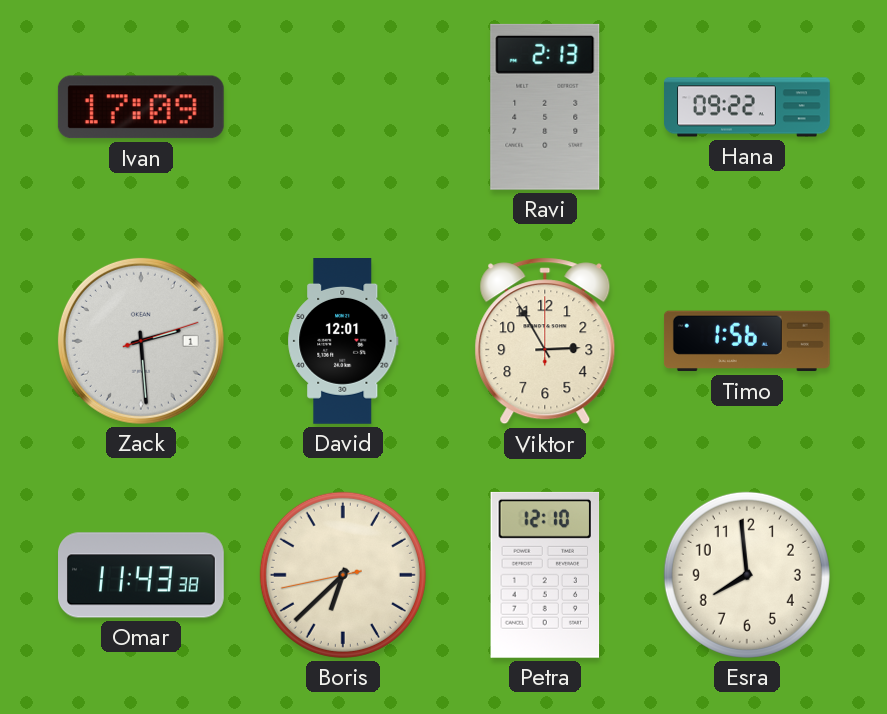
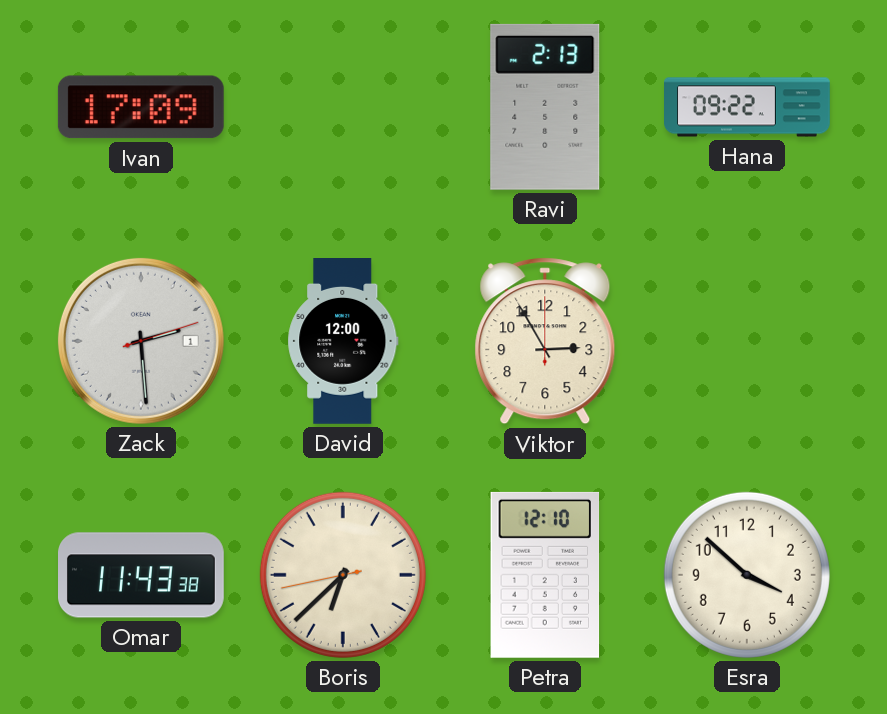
David: 12:01 -> 12:00
Timo: 1:56 -> none
Esra: 7:59 -> 3:52
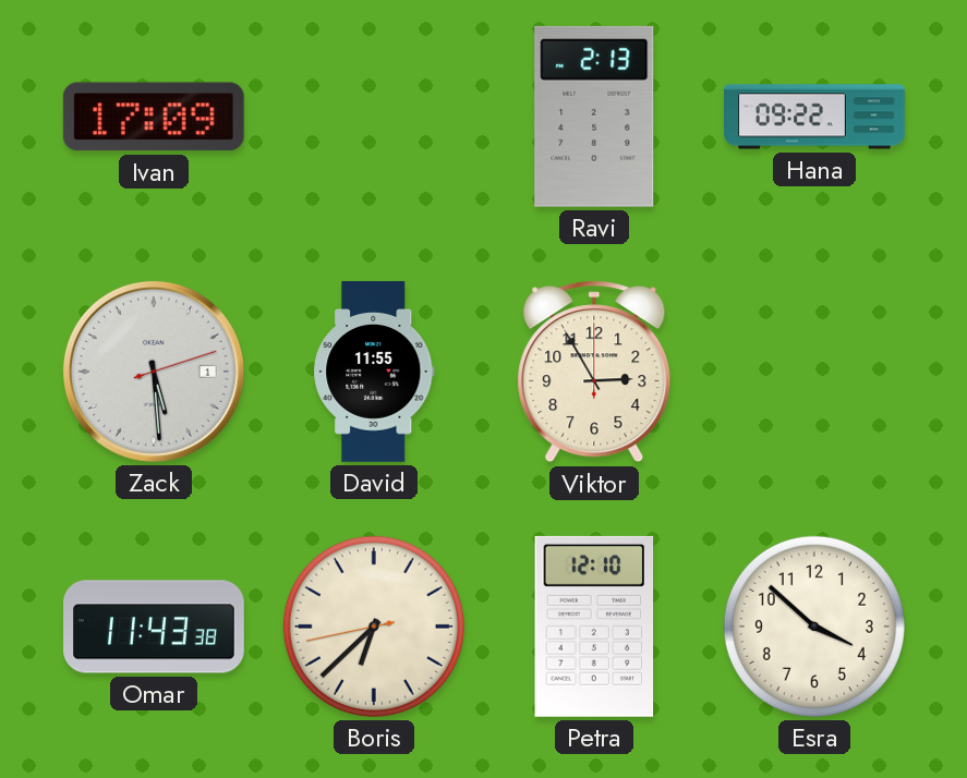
Zack: 2:29 -> 5:29
David: 12:00 -> 11:55
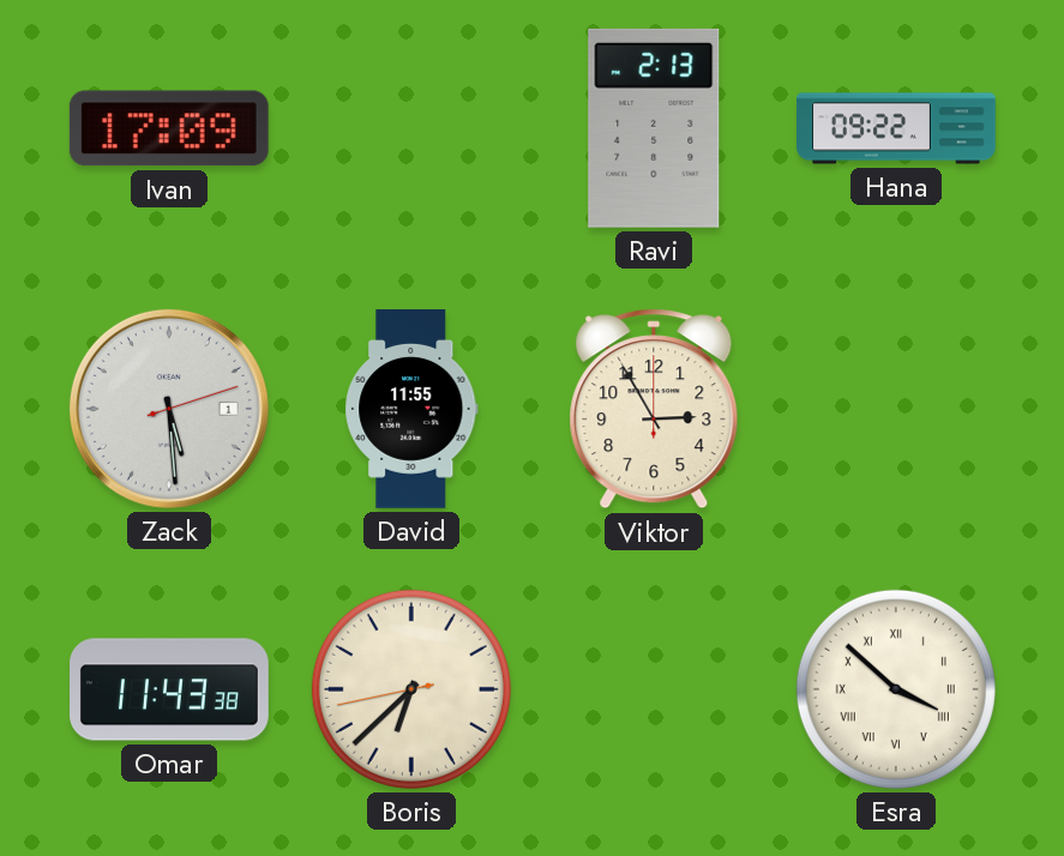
Petra: 12:10 -> none
Esra numerals: Arabic -> Roman
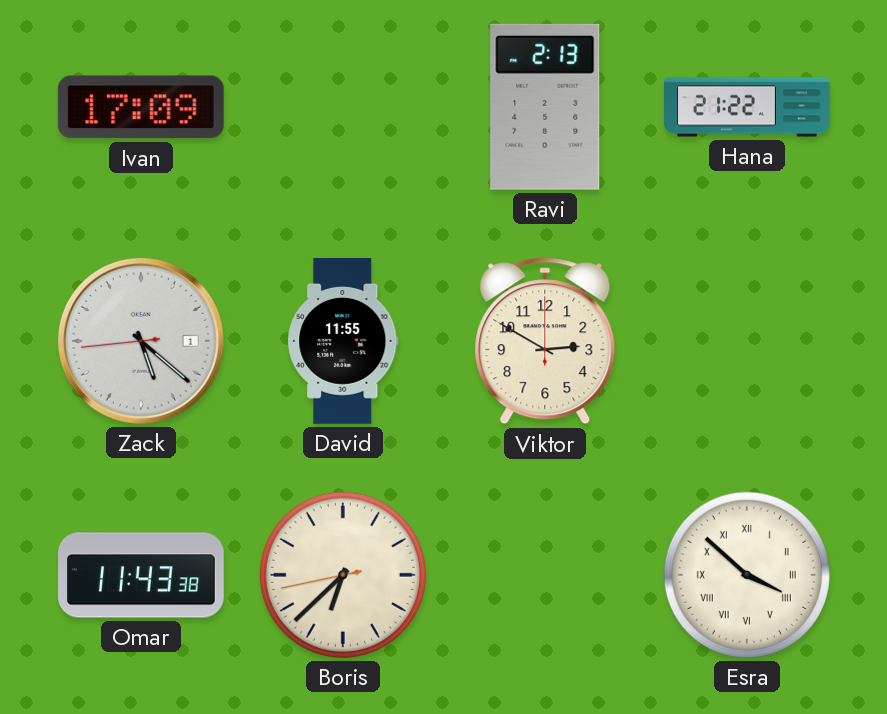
Hana: 09:22 -> 21:22
Zack: 5:29 -> 5:21
Viktor: 2:55 -> 2:50
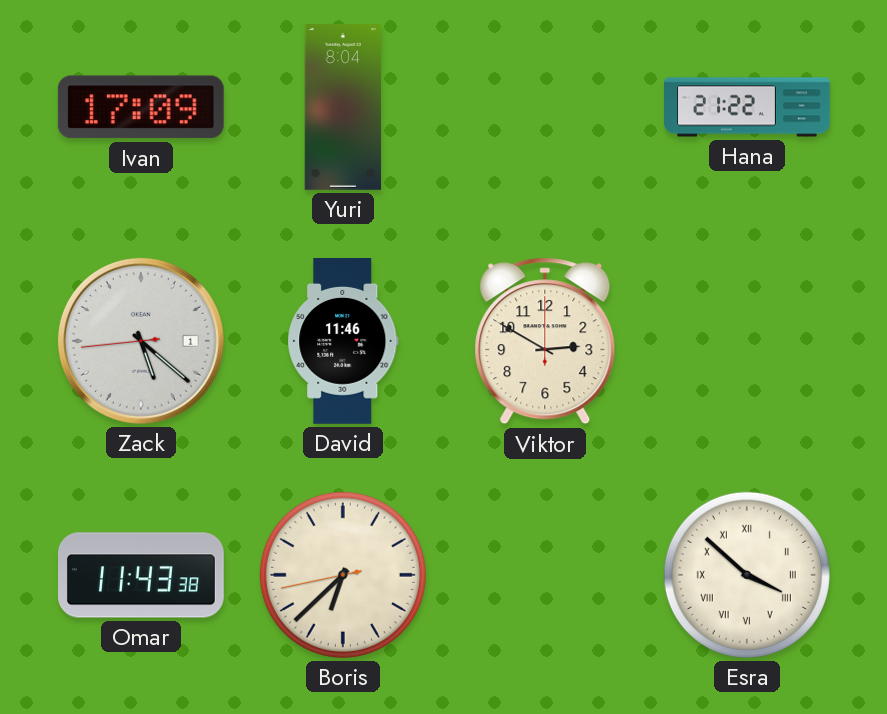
Yuri: none -> 8:04
Ravi: 2:13 -> none
David: 11:55 -> 11:46
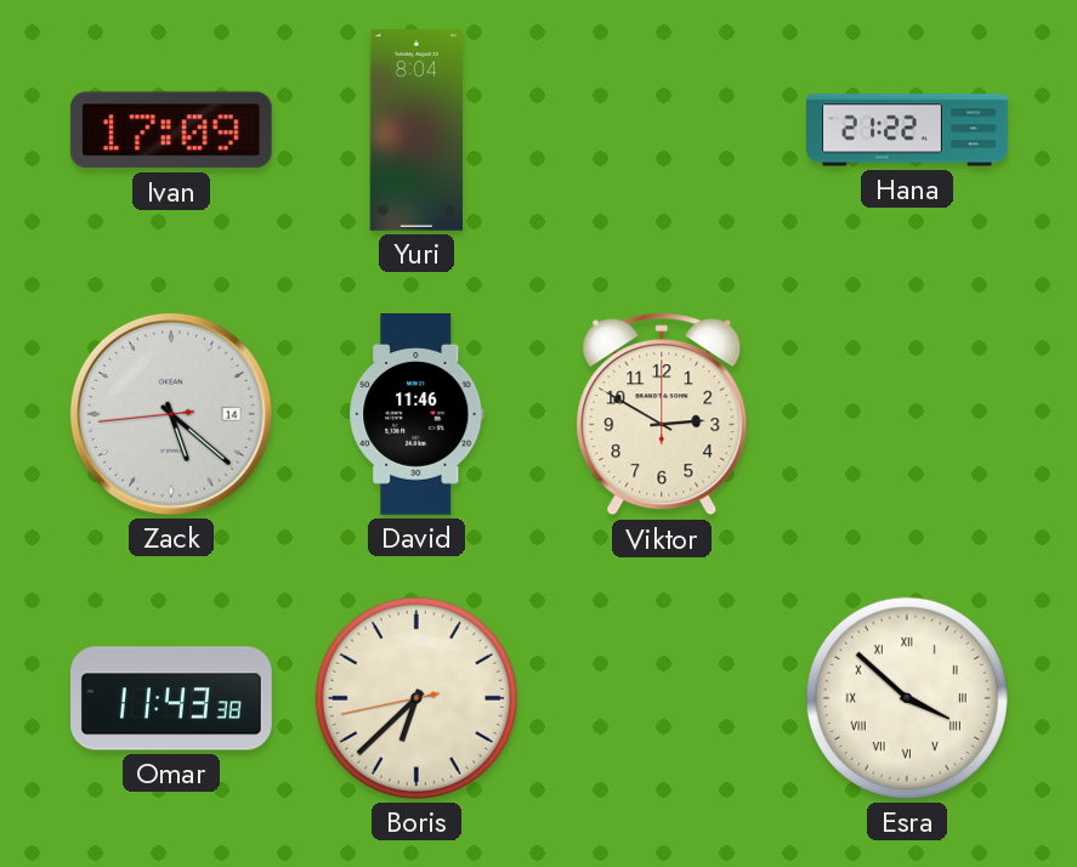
Zack date: 1 -> 14
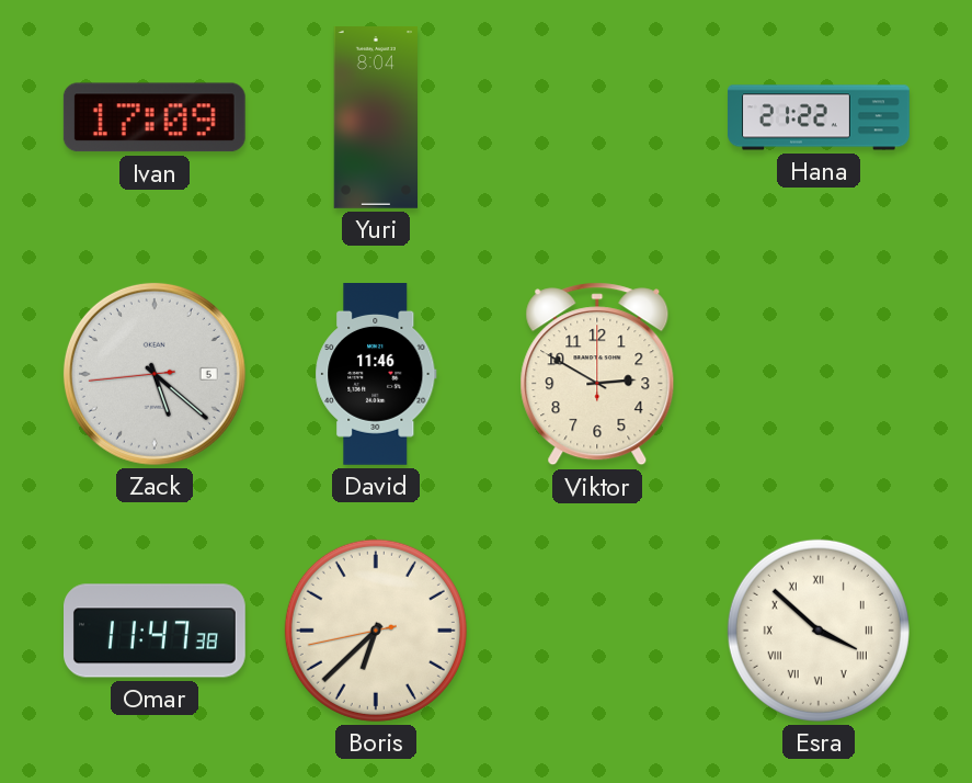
Zack date: 14 -> 5
Omar: 11:43 -> 11:47
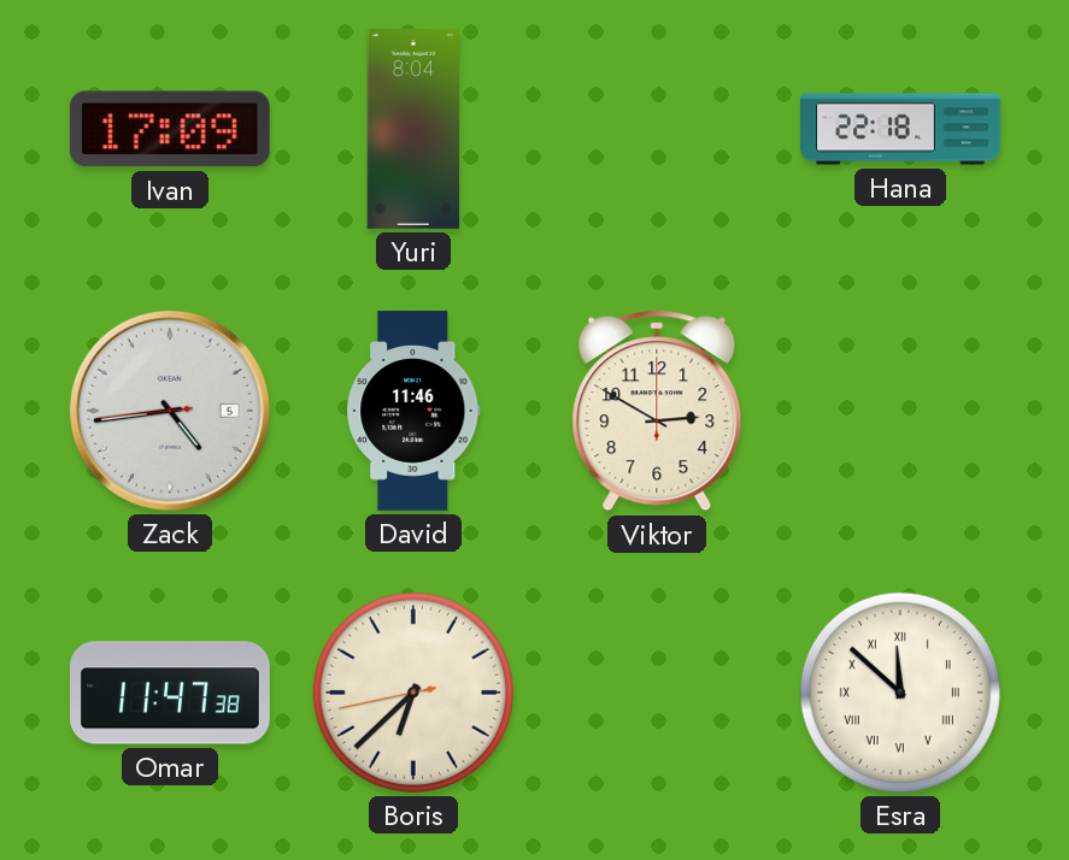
Hana: 21:22 -> 22:18
Zack: 5:21 -> 4:43
Esra: 3:52 -> 11:52
